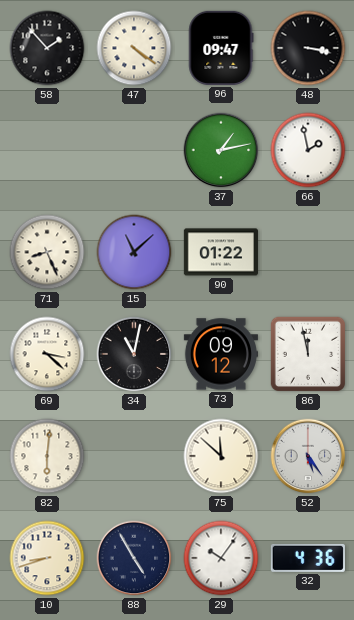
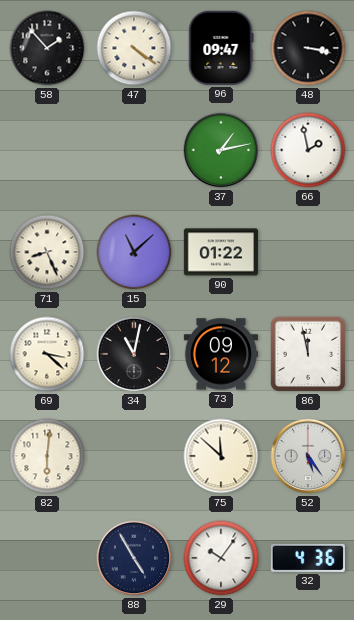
10: 8:42 -> none
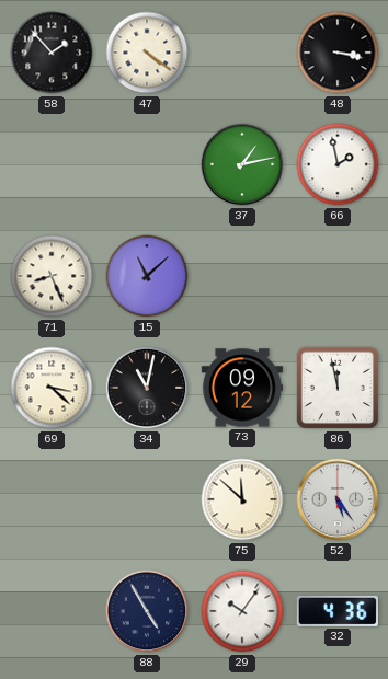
96: 09:47 -> none
90: 01:22 -> none
82: 6:01 -> none
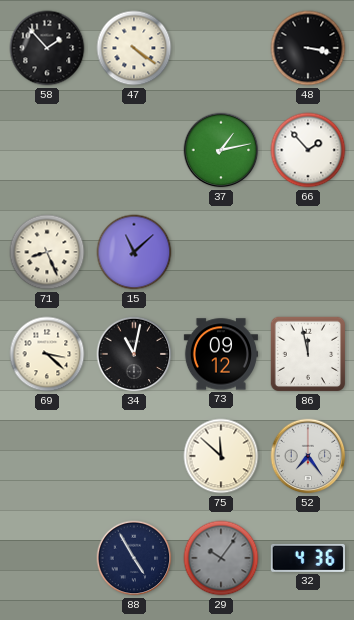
66: 1:58 -> 1:53
52: 5:24 -> 7:24
29 dial: white -> grey
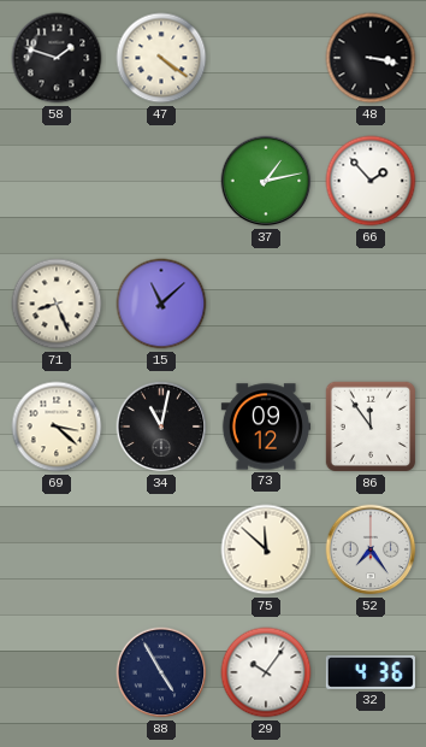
58: 1:53 -> 1:48
86: 11:58 -> 11:54
29 dial: grey -> white
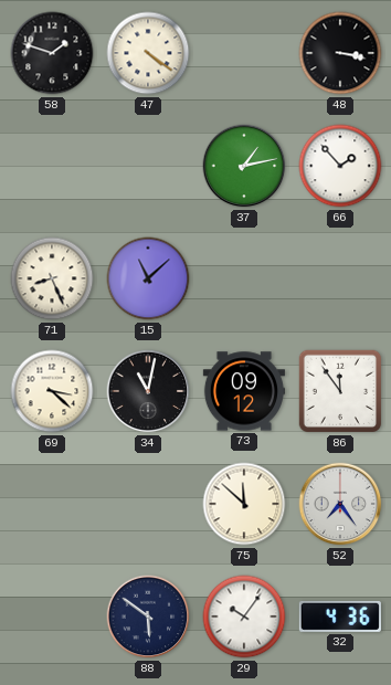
88: 4:55 -> 5:51
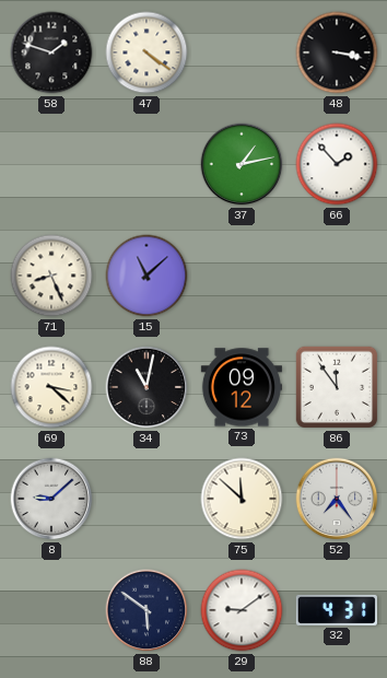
8: none -> 9:08
29: 10:06 -> 9:09
32: 4:36 -> 4:31
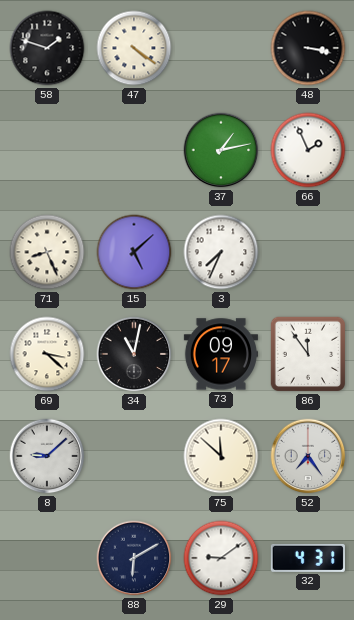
66: 1:53 -> 1:56
15: 11:08 -> 5:08
3: none -> 7:34
73: 09:12 -> 09:17
88: 5:51 -> 6:10
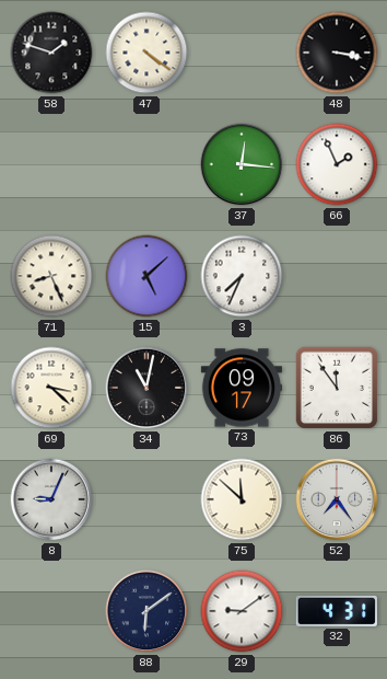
37: 1:13 -> 12:16
8: 9:08 -> 9:04
88: 6:10 -> 6:09
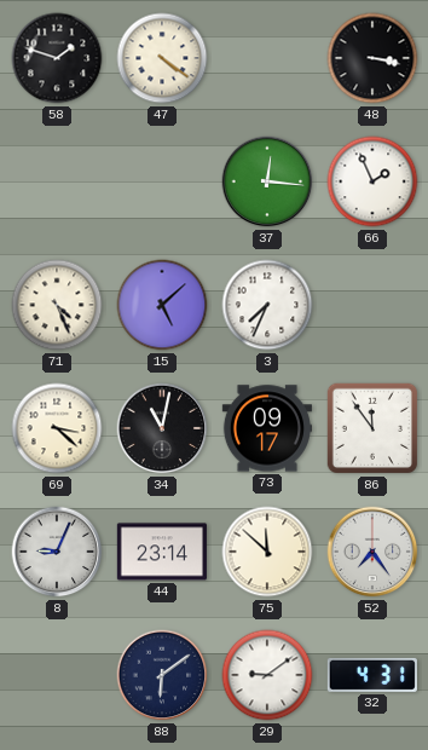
71: 8:26 -> 4:26
44: none -> 23:14
